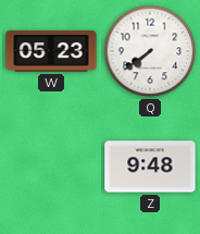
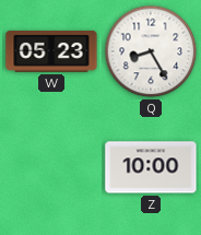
Q: 7:39 -> 8:25
Z: 9:48 -> 10:00
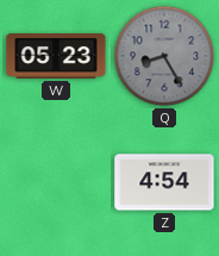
Q dial: white -> grey
Z: 10:00 -> 4:54
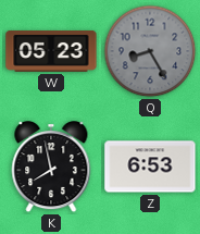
K: none -> 7:58
Z: 4:54 -> 6:53
